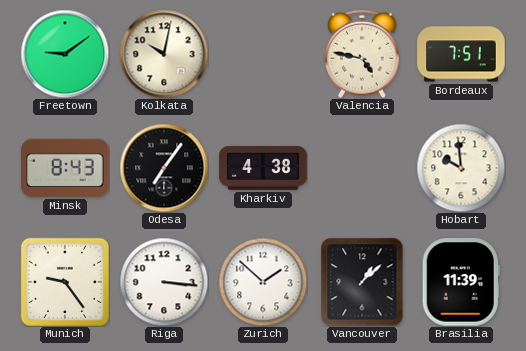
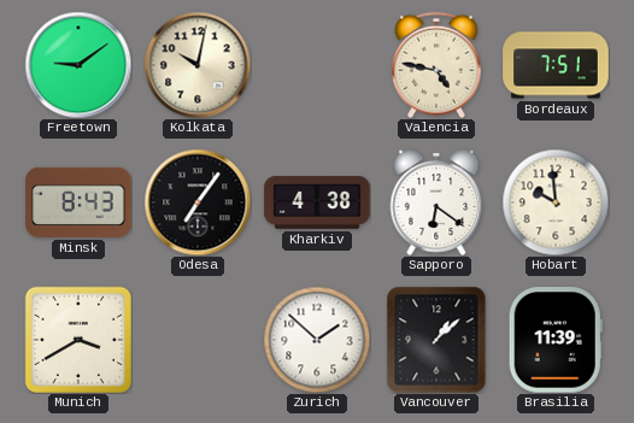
Sapporo: none -> 6:21
Munich: 9:24 -> 3:40
Riga: 3:16 -> none
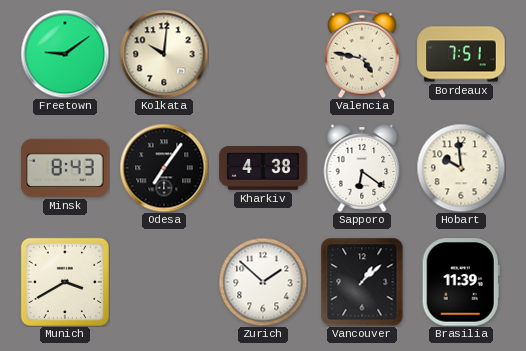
Kolkata: 10:02 -> 10:01
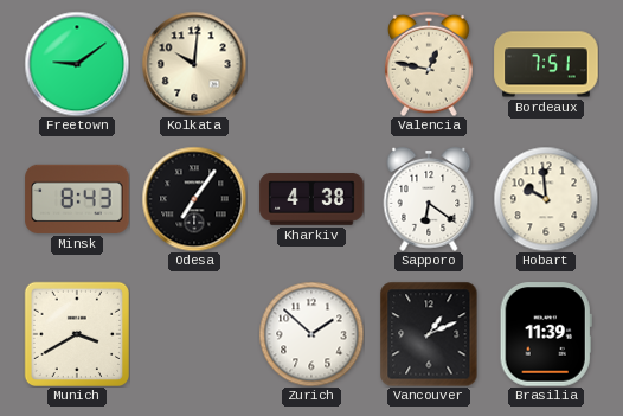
Valencia: 4:47 -> 12:47
Vancouver: 1:08 -> 1:11
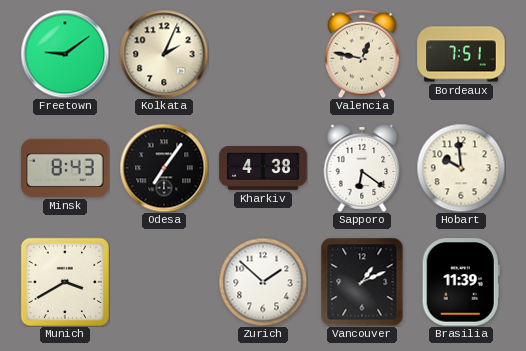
Kolkata: 10:01 -> 2:04
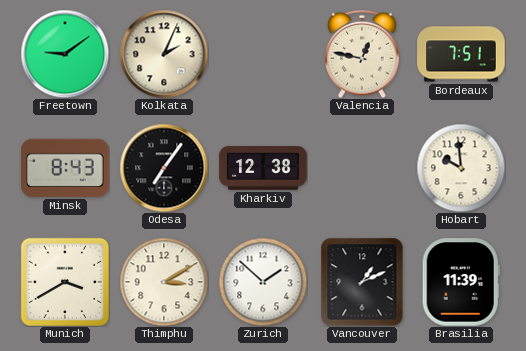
Kharkiv: 4:38 -> 12:38
Sapporo: 6:21 -> none
Thimphu: none -> 3:10
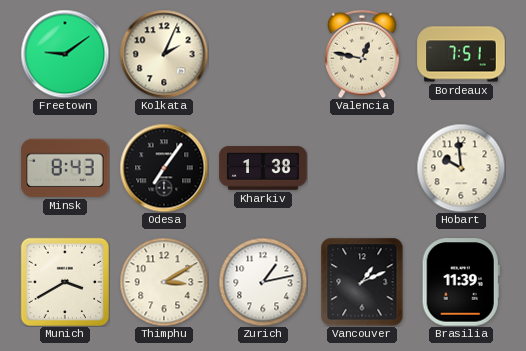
Kharkiv: 12:38 -> 1:38
Zurich: 1:52 -> 1:13
